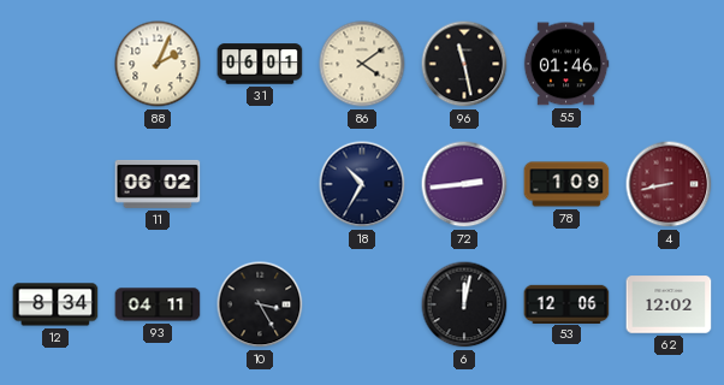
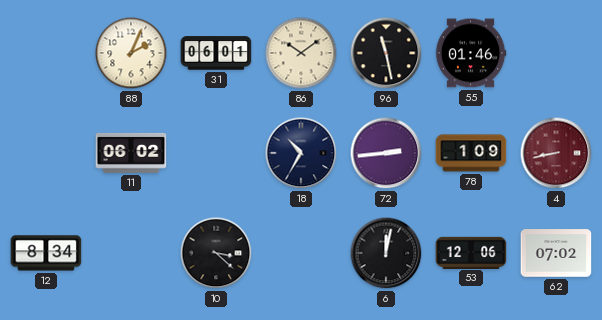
86: 4:09 -> 10:09
93: 04:11 -> none
10: 3:25 -> 3:22
62: 12:02 -> 07:02
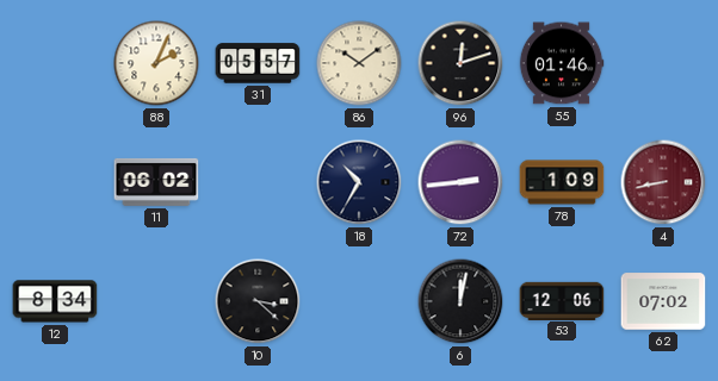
31: 06:01 -> 05:57
96: 11:28 -> 12:12
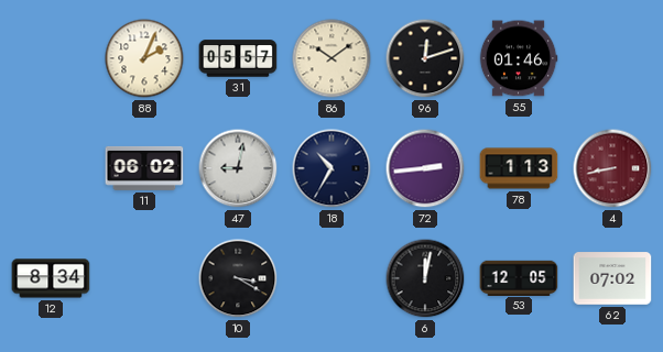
47: none -> 9:02
78: 1:09 -> 1:13
10: 3:22 -> 3:20
53: 12:06 -> 12:05
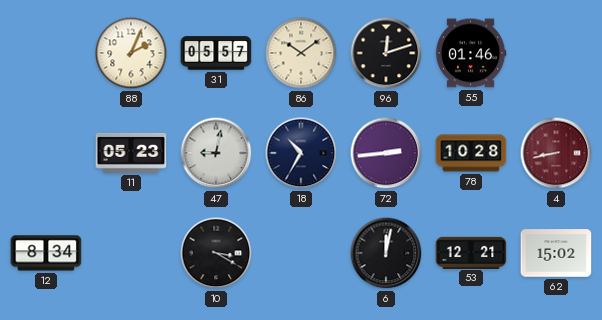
11: 06:02 -> 05:23
78: 1:13 -> 10:28
53: 12:05 -> 12:21
62: 07:02 -> 15:02
